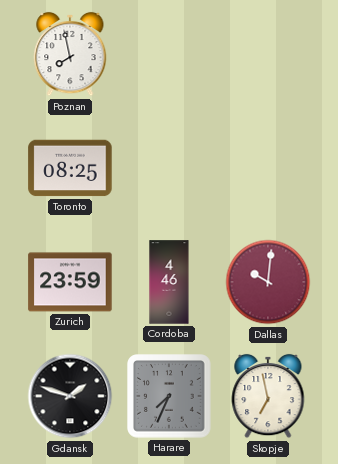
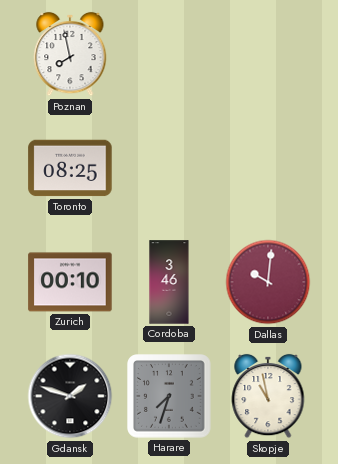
Zurich: 23:59 -> 00:10
Cordoba: 4:46 -> 3:46
Harare: 7:34 -> 7:33
Skopje: 6:58 -> 10:58
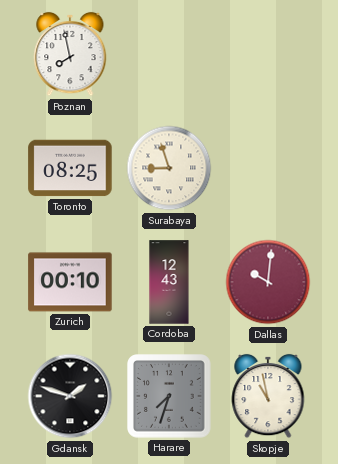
Surabaya: none -> 8:57
Cordoba: 3:46 -> 12:43
